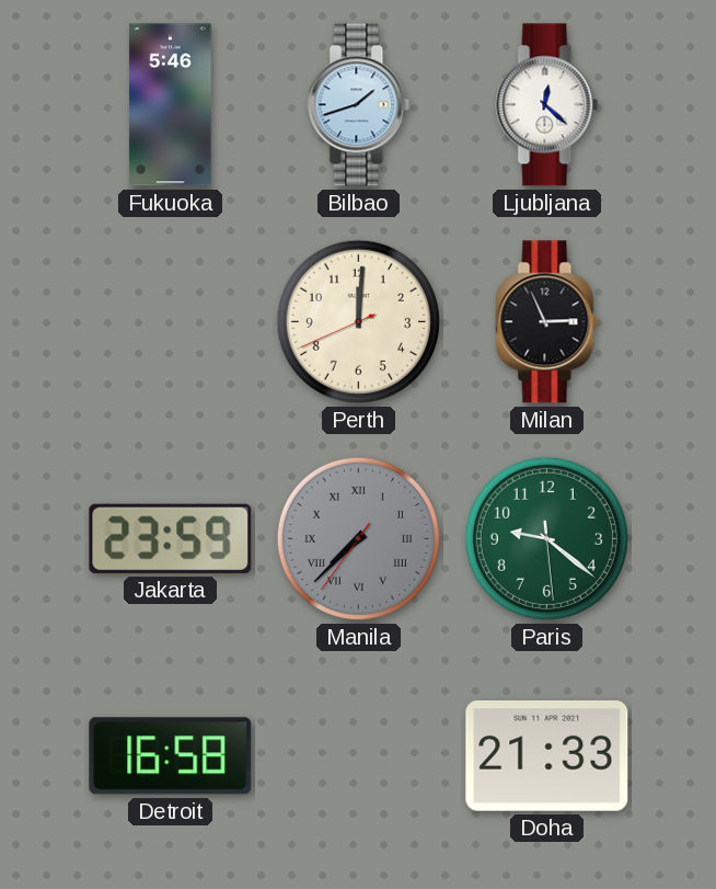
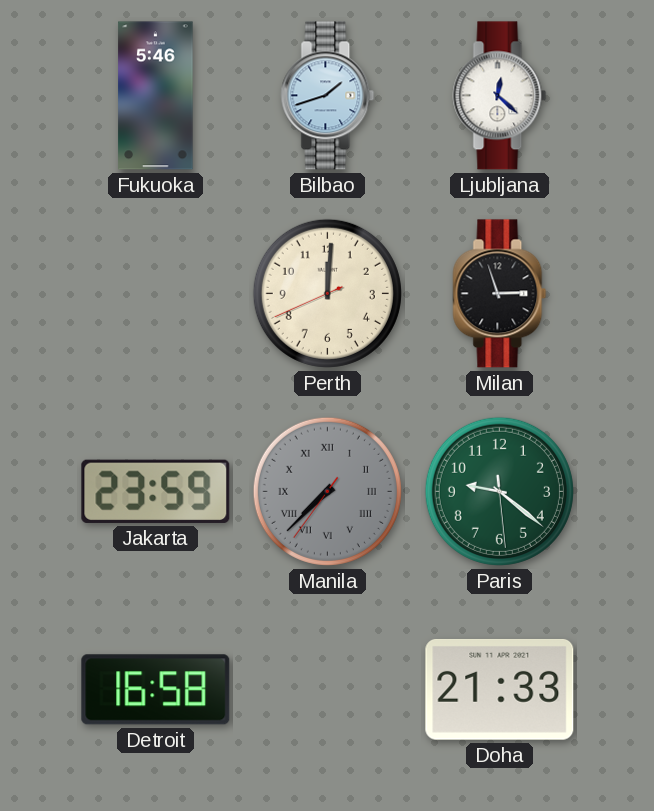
Milan: 2:56 -> 2:57
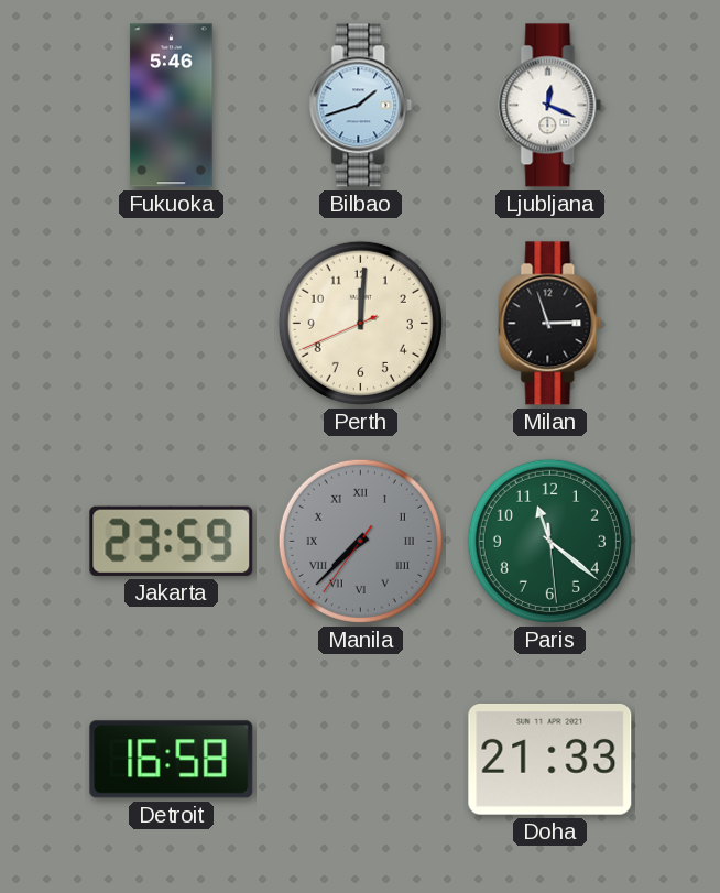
Ljubljana: 12:22 -> 12:19
Paris: 9:21 -> 11:21
